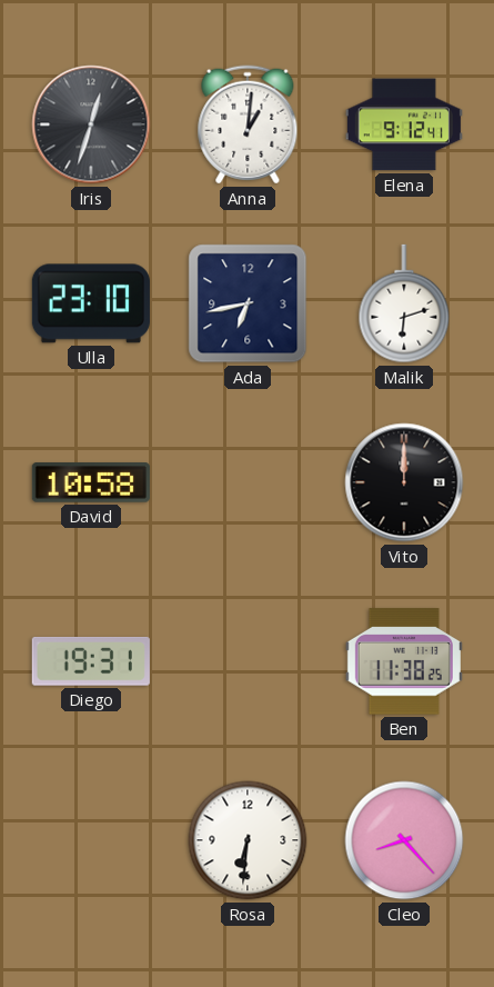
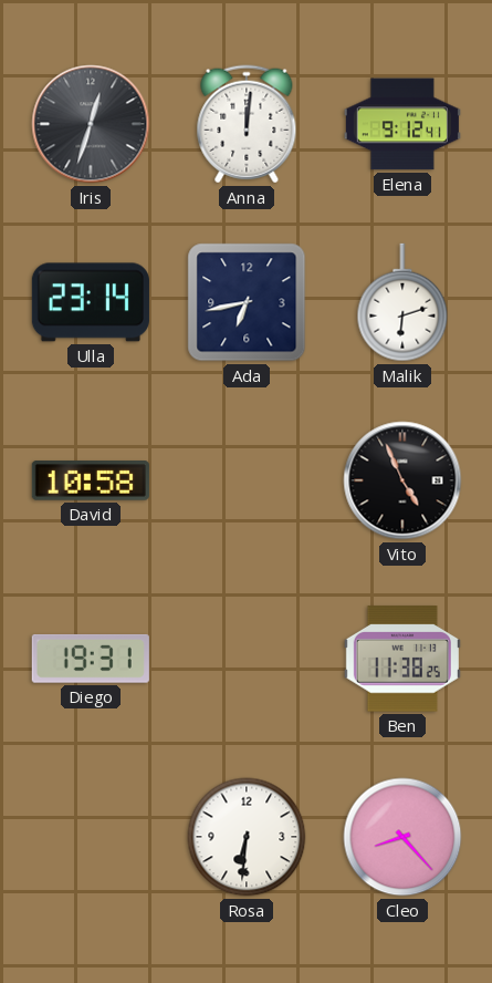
Anna: 1:01 -> 12:01
Ulla: 23:10 -> 23:14
Vito: 12:00 -> 4:56
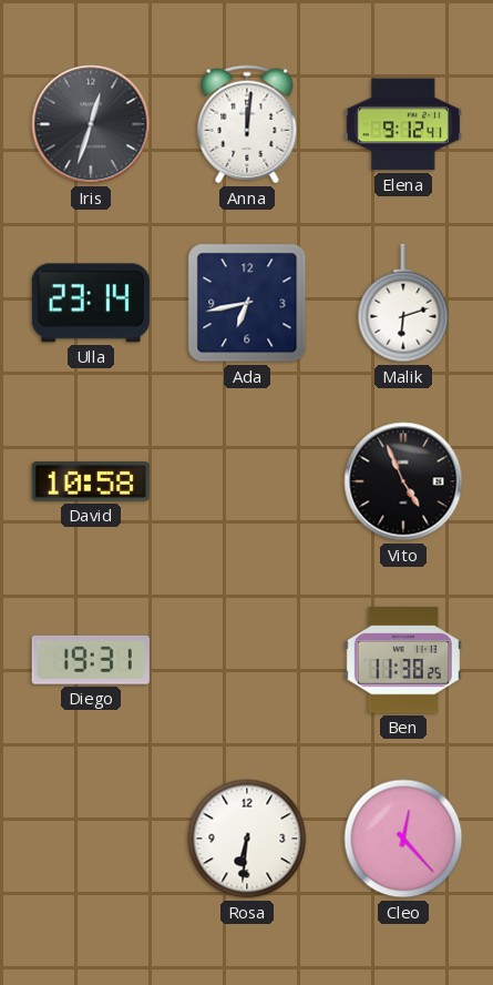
Cleo: 8:23 -> 12:23
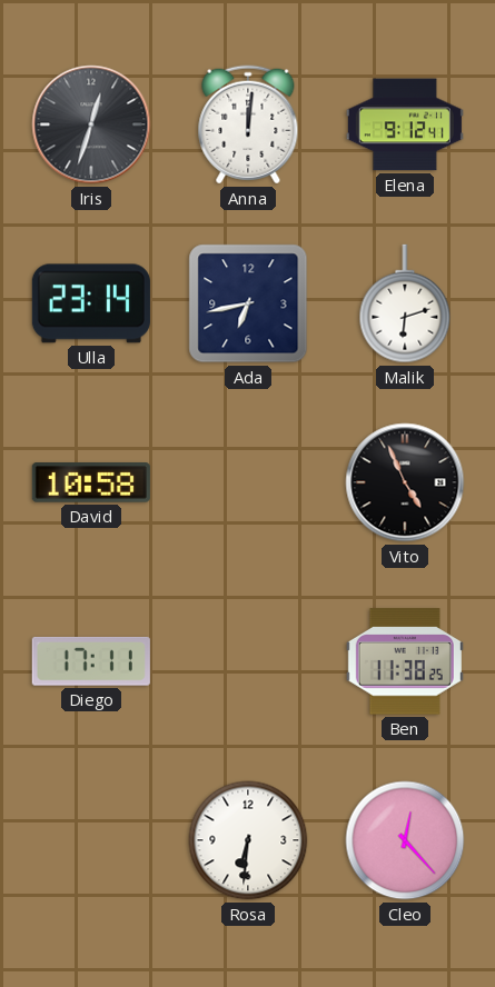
Diego: 19:31 -> 17:11
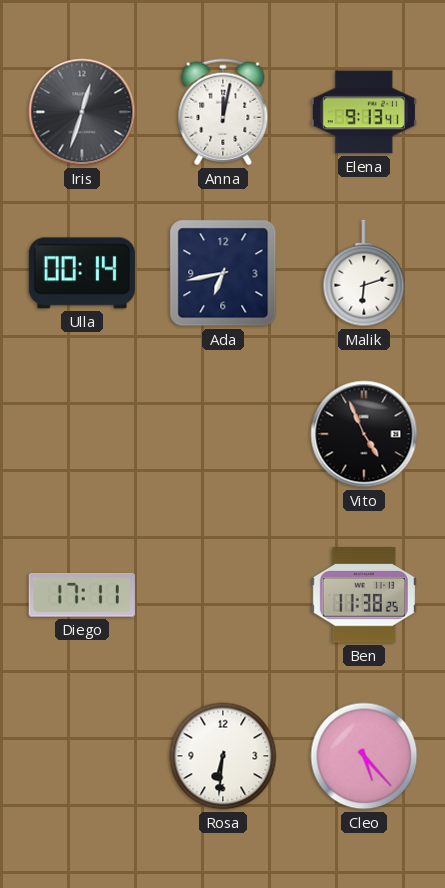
Anna: 12:01 -> 12:02
Elena: 9:12 -> 9:13
Ulla: 23:14 -> 00:14
David: 10:58 -> none
Cleo: 12:23 -> 5:23
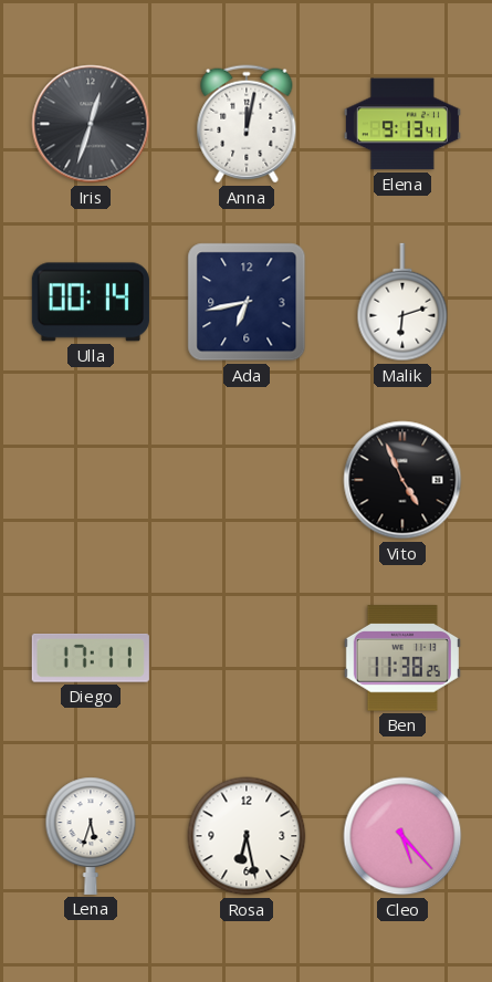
Lena: none -> 5:33
Rosa: 6:31 -> 6:28
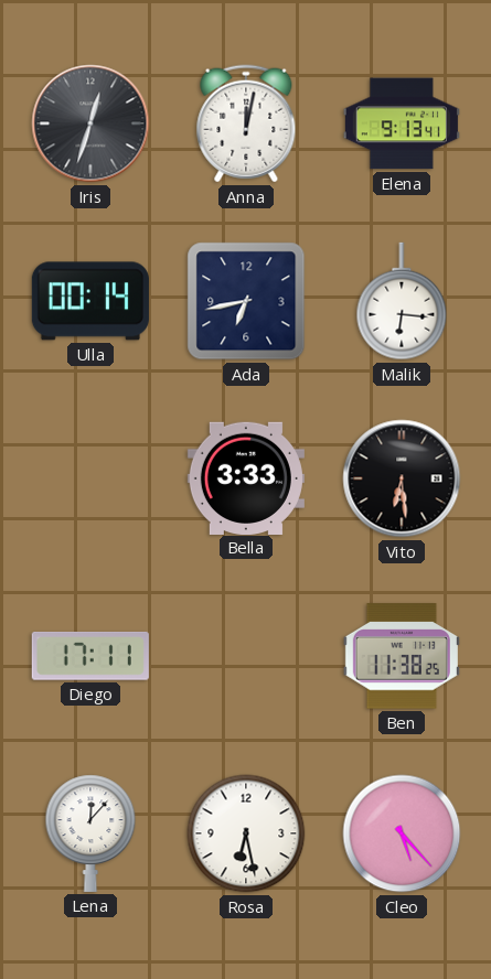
Malik: 6:12 -> 6:16
Bella: none -> 3:33
Vito: 4:56 -> 6:29
Lena: 5:33 -> 12:07
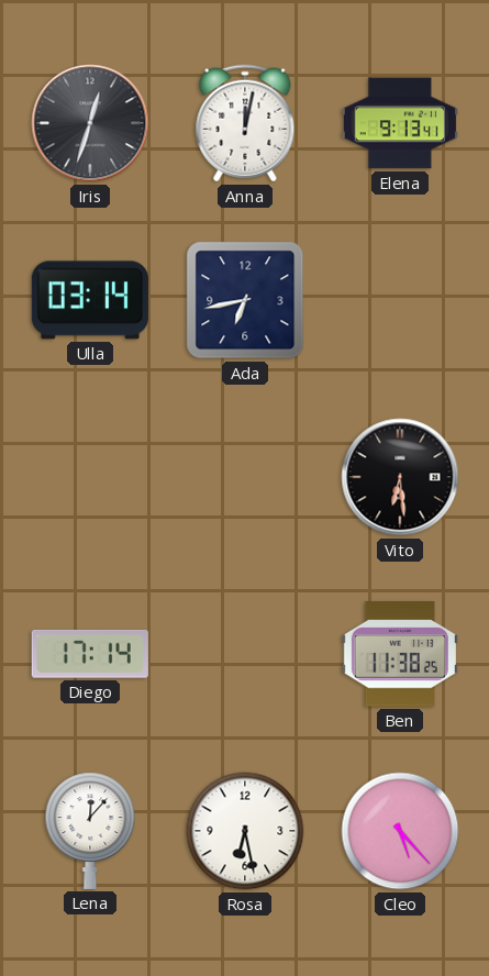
Ulla: 00:14 -> 03:14
Malik: 6:16 -> none
Bella: 3:33 -> none
Diego: 17:11 -> 17:14
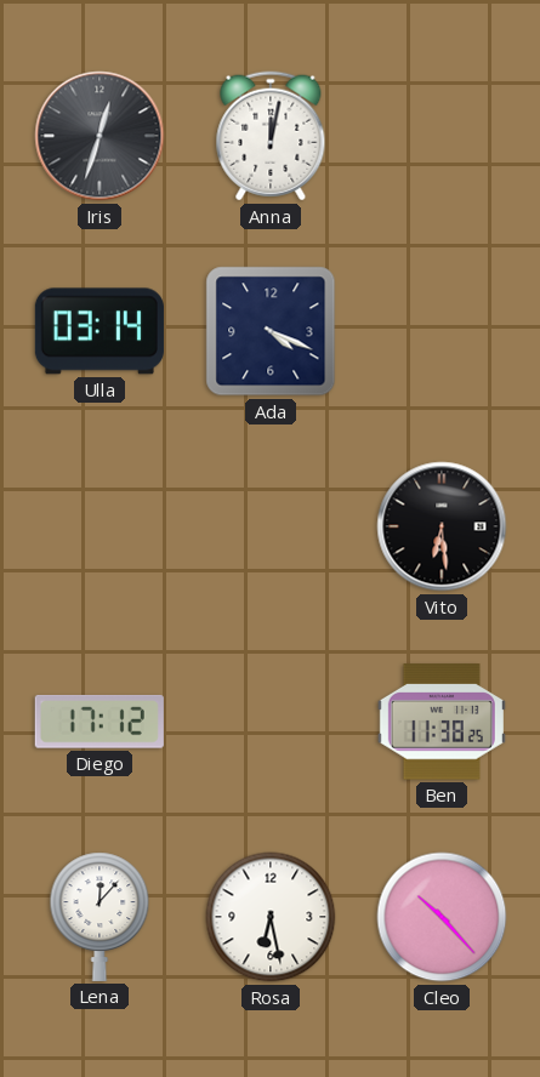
Elena: 9:13 -> none
Ada: 6:43 -> 4:19
Diego: 17:14 -> 17:12
Cleo: 5:23 -> 10:23
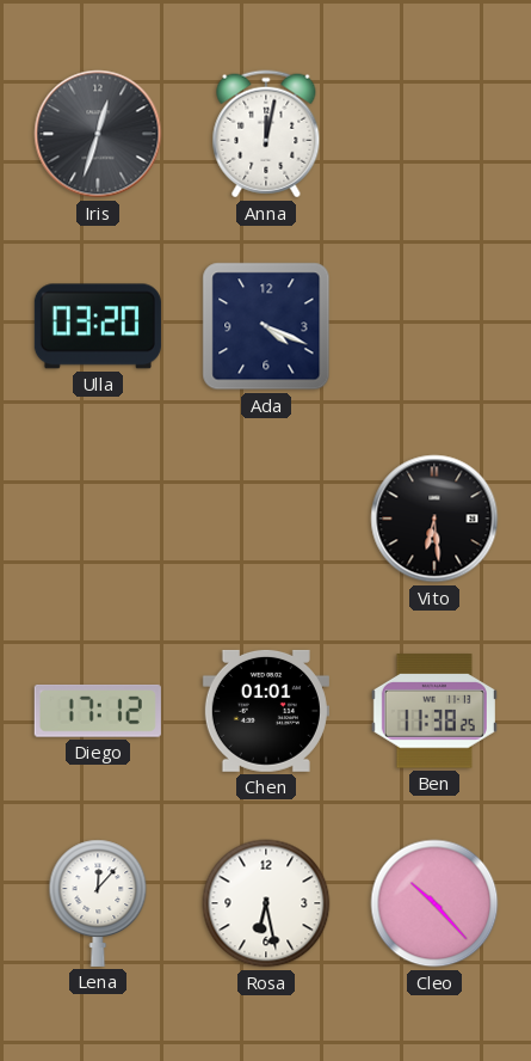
Ulla: 03:14 -> 03:20
Chen: none -> 01:01
